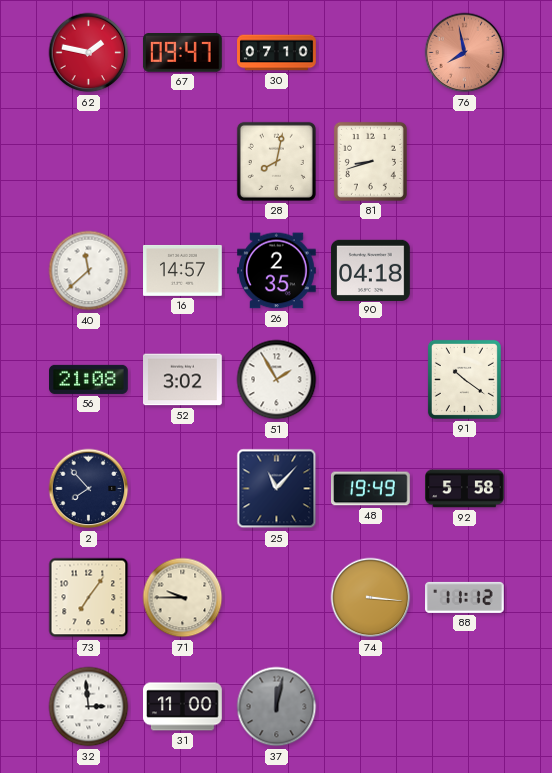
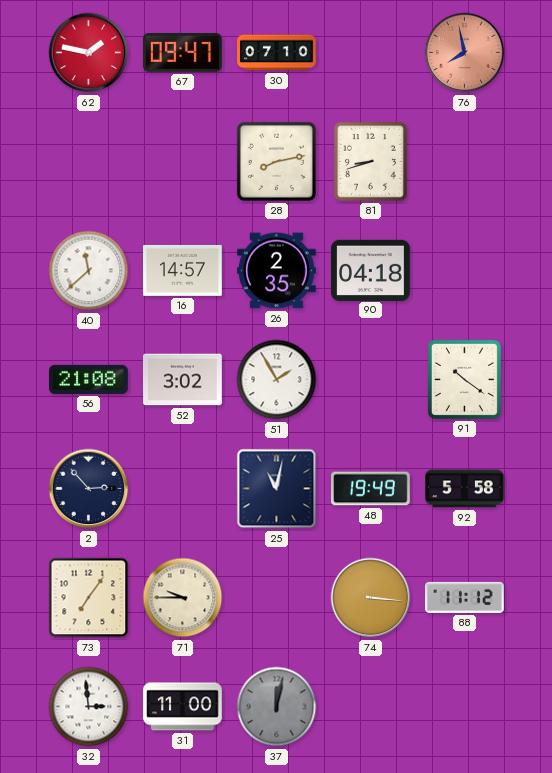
28: 8:02 -> 8:13
2: 7:53 -> 2:53
25: 11:07 -> 11:02
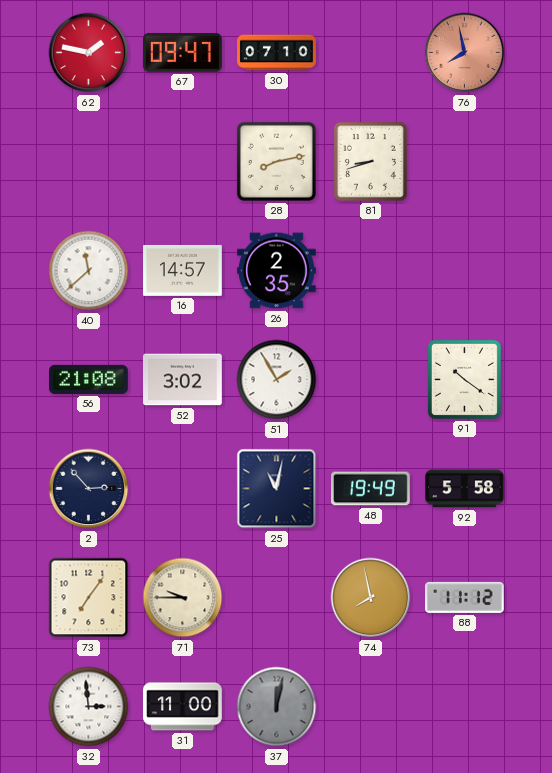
90: 04:18 -> none
74: 3:16 -> 7:58
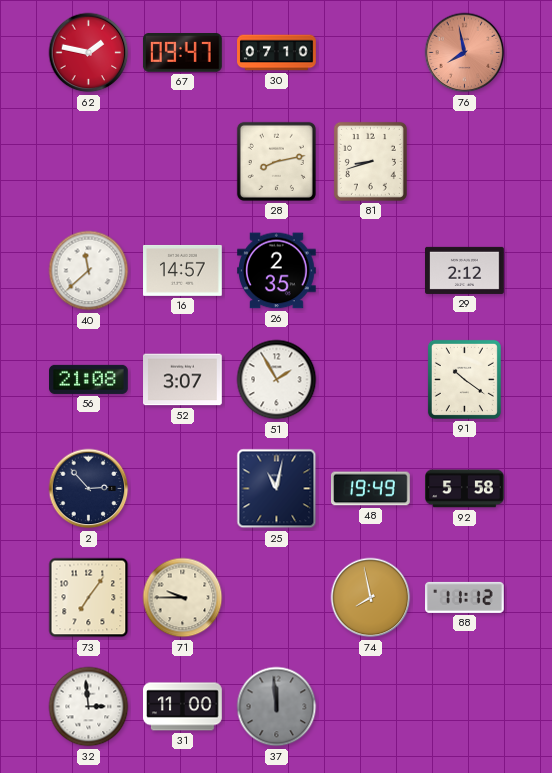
29: none -> 2:12
52: 3:02 -> 3:07
37: 12:02 -> 11:59
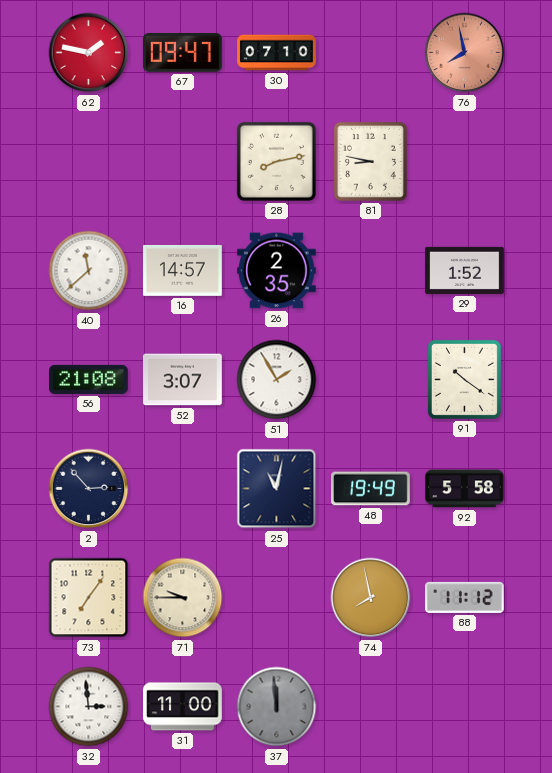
81: 8:42 -> 8:47
29: 2:12 -> 1:52
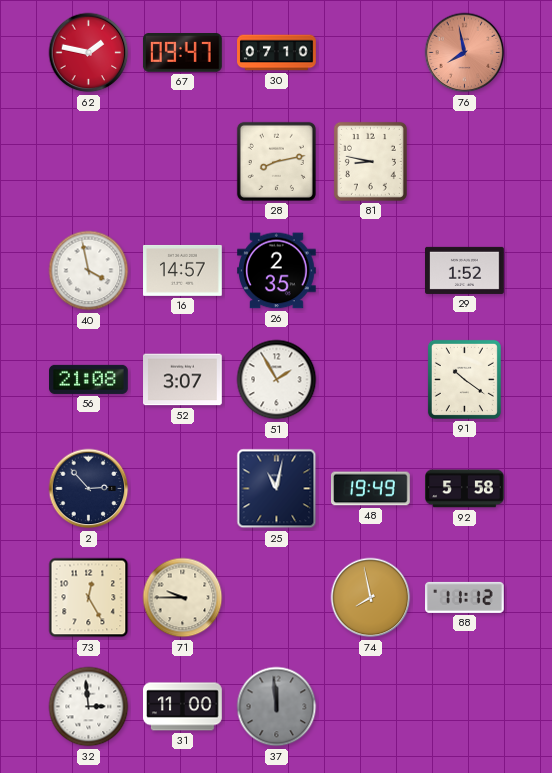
40: 11:38 -> 3:58
73: 7:06 -> 12:25
